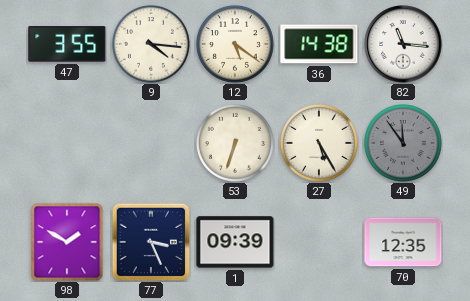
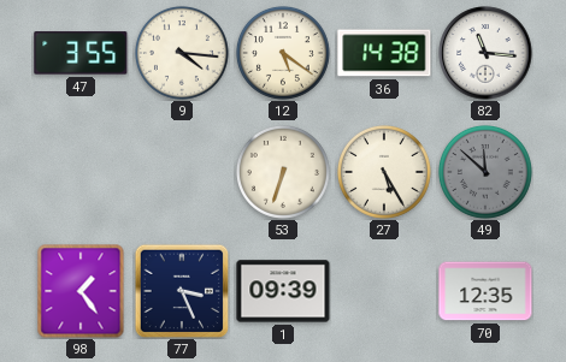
49: 11:54 -> 11:52
98: 1:50 -> 1:24
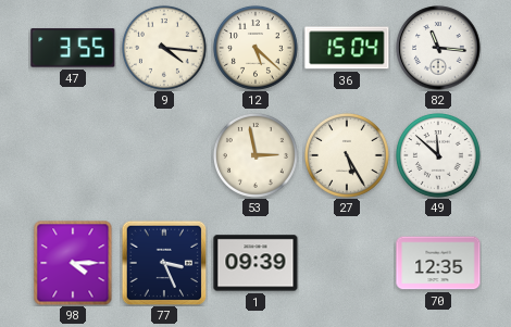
12: 5:21 -> 5:22
36: 14:38 -> 15:04
53: 6:33 -> 2:58
49 dial: grey -> white
98: 1:24 -> 4:15
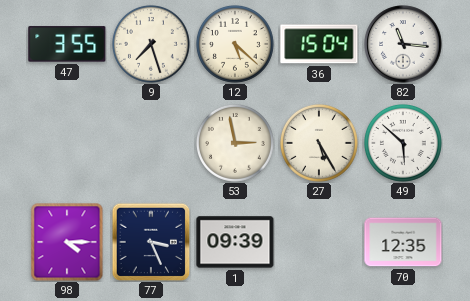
9: 4:16 -> 7:27
49: 11:52 -> 5:52
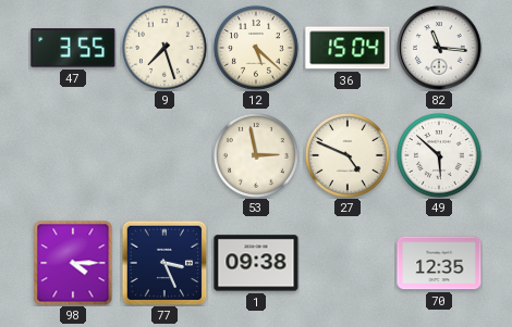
27: 5:25 -> 4:49
1: 09:39 -> 09:38
